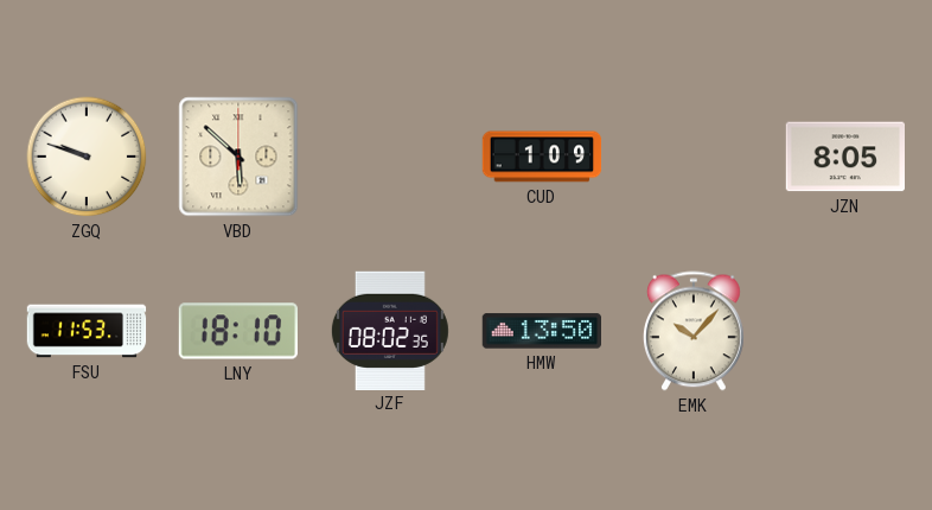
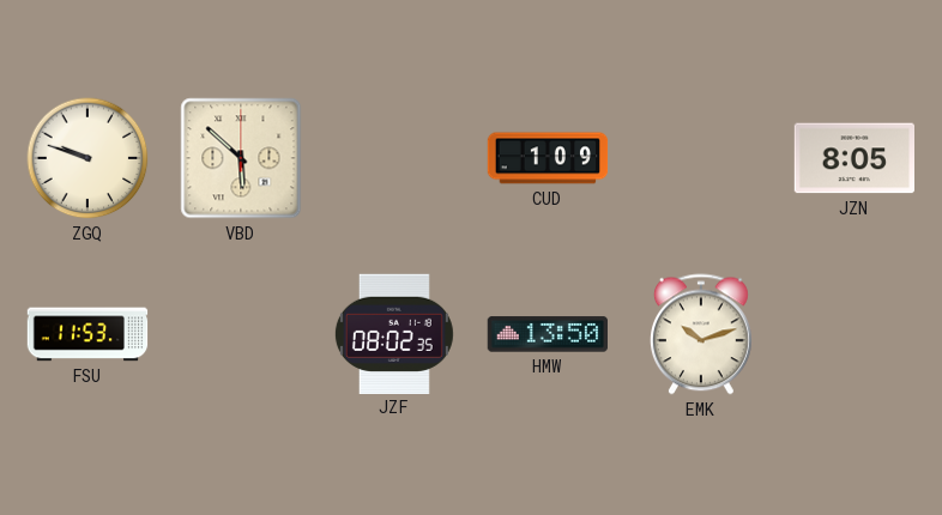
LNY: 18:10 -> none
EMK: 10:07 -> 10:12
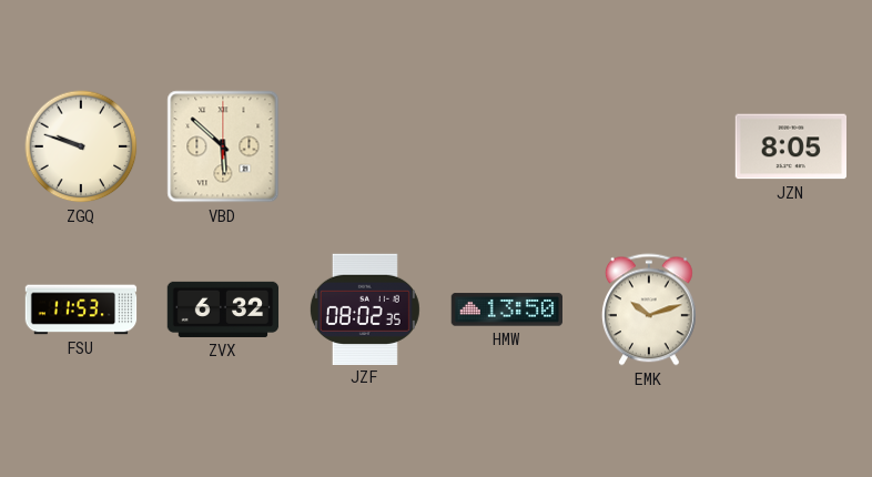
CUD: 1:09 -> none
ZVX: none -> 6:32
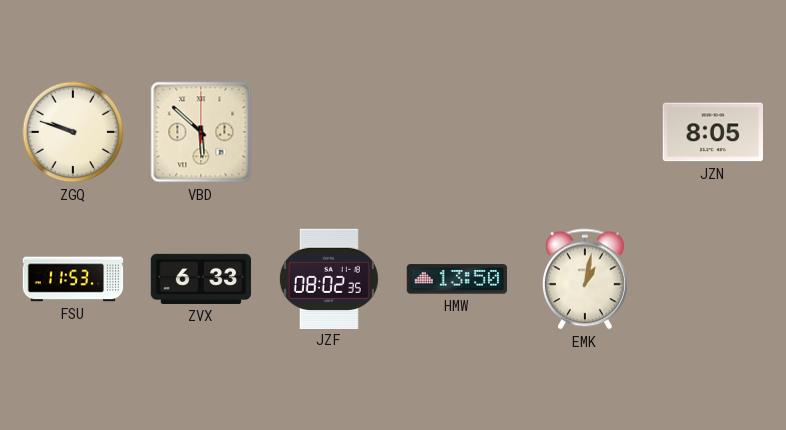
ZVX: 6:32 -> 6:33
EMK: 10:12 -> 1:02
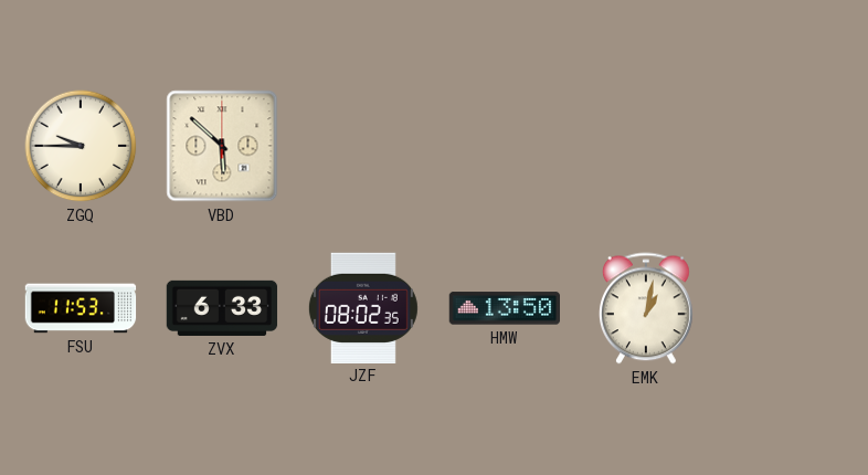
ZGQ: 9:48 -> 9:45
JZN: 8:05 -> none
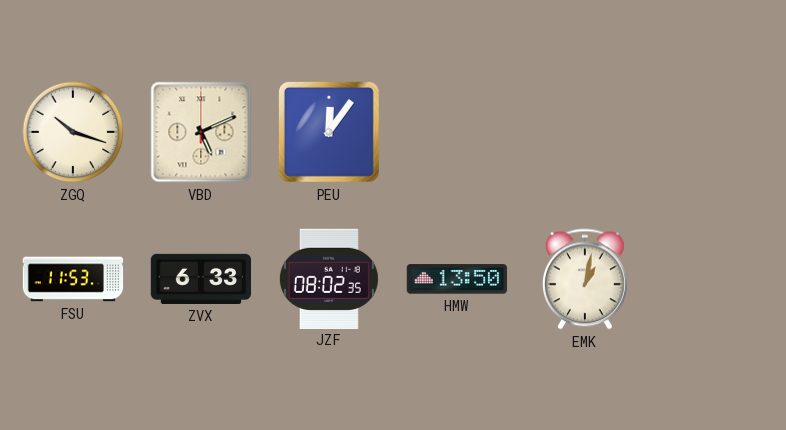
ZGQ: 9:45 -> 10:18
VBD: 5:52 -> 5:11
PEU: none -> 12:06
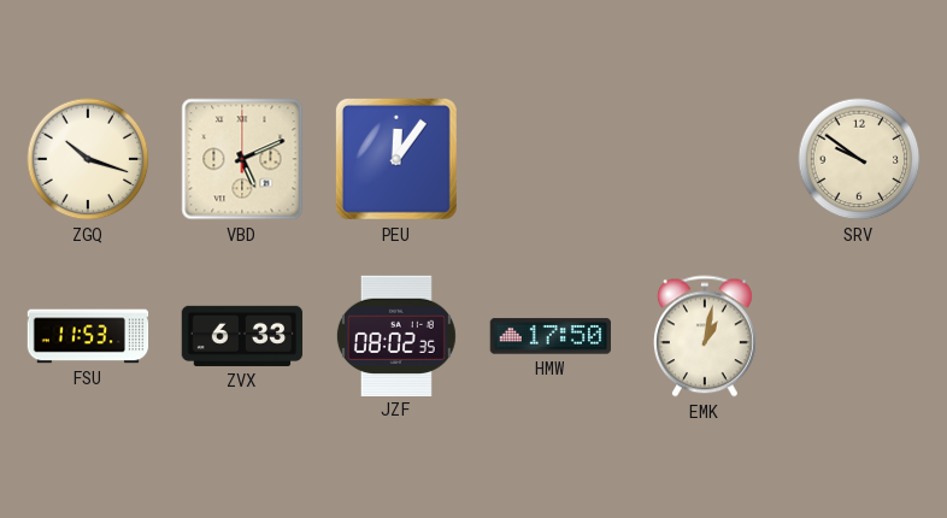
SRV: none -> 9:51
HMW: 13:50 -> 17:50
